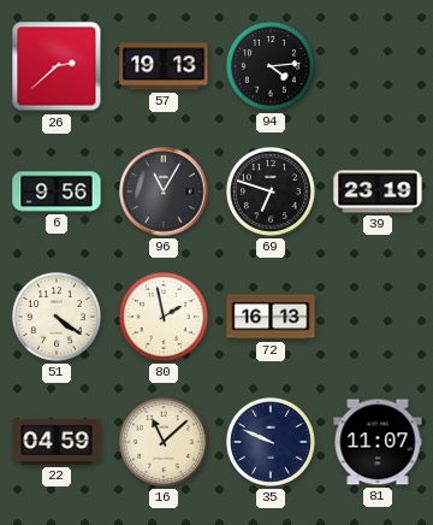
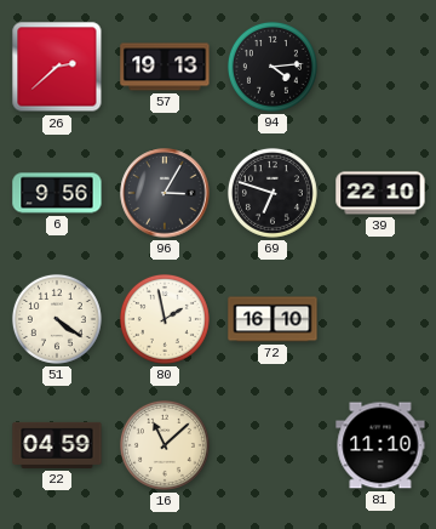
96: 11:05 -> 3:05
39: 23:19 -> 22:10
72: 16:13 -> 16:10
35: 9:49 -> none
81: 11:07 -> 11:10
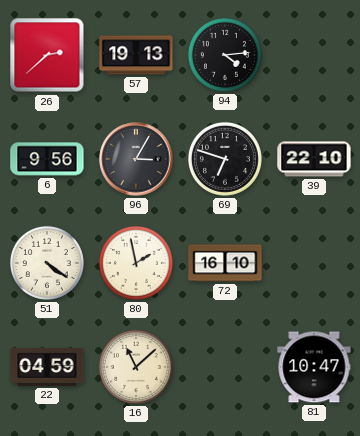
81: 11:10 -> 10:47
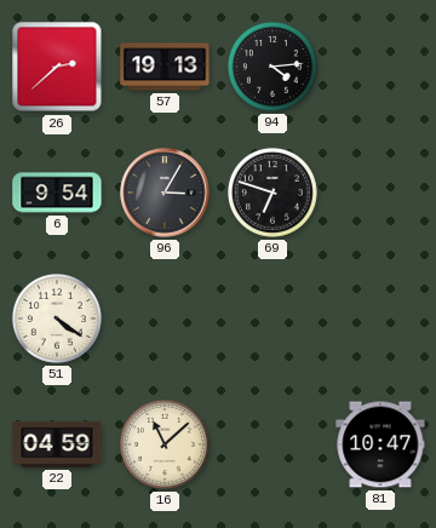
6: 9:56 -> 9:54
39: 22:10 -> none
80: 1:58 -> none
72: 16:10 -> none
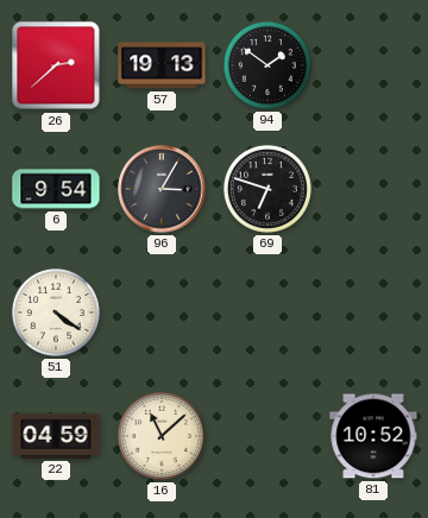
94: 4:14 -> 1:51
81: 10:47 -> 10:52
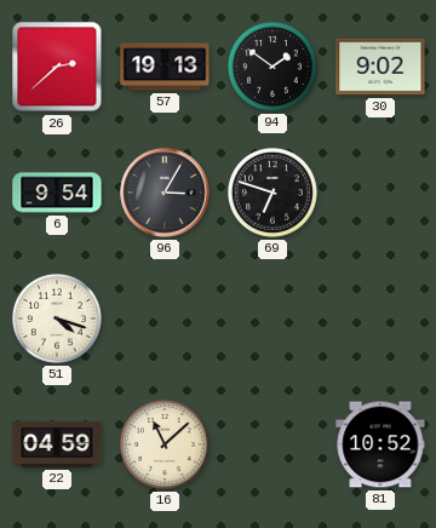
30: none -> 9:02
51: 4:21 -> 4:18
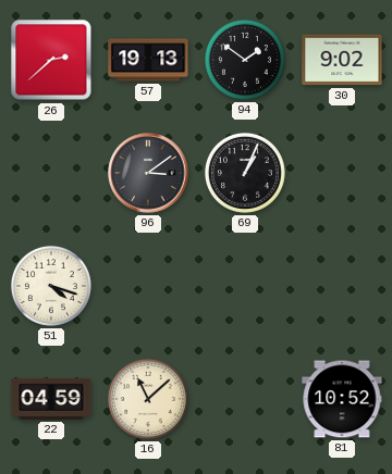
6: 9:54 -> none
96: 3:05 -> 3:09
69: 6:48 -> 1:04
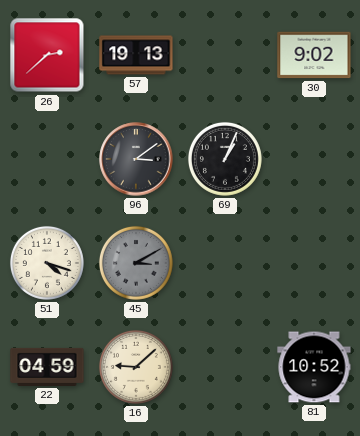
94: 1:51 -> none
45: none -> 3:10
16: 11:08 -> 9:08
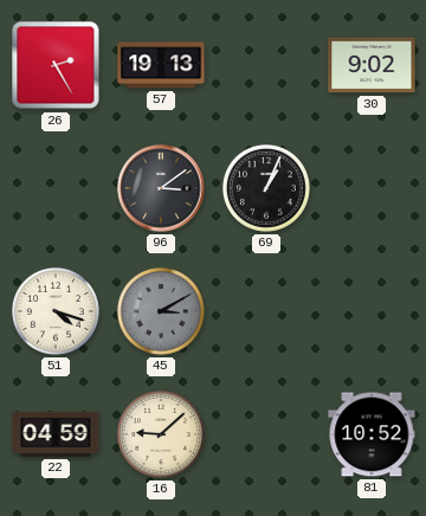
26: 2:38 -> 2:25
